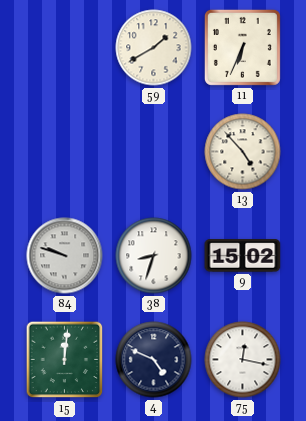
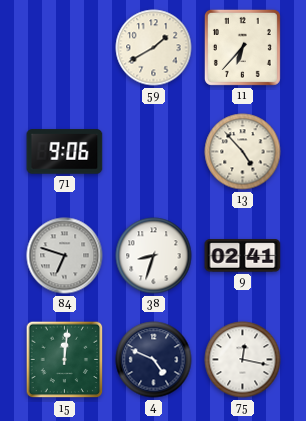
11: 6:34 -> 6:37
71: none -> 9:06
84: 9:48 -> 6:48
9: 15:02 -> 02:41
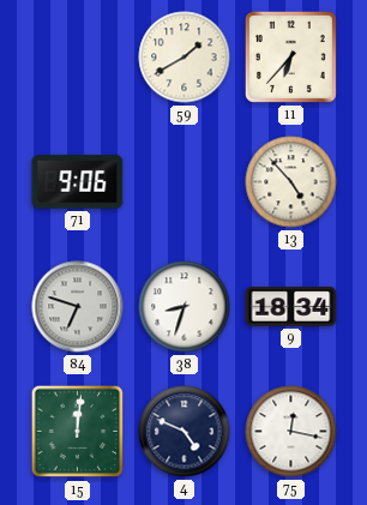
9: 02:41 -> 18:34
